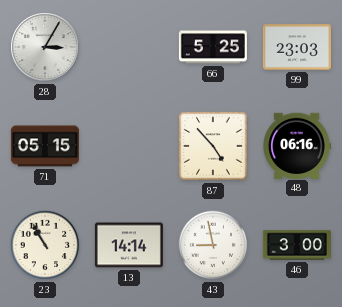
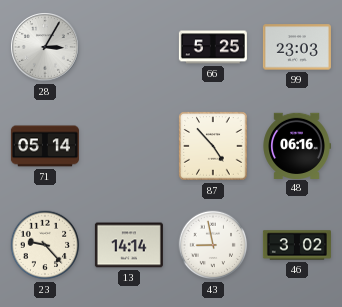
71: 05:15 -> 05:14
23: 10:55 -> 9:23
46: 3:00 -> 3:02
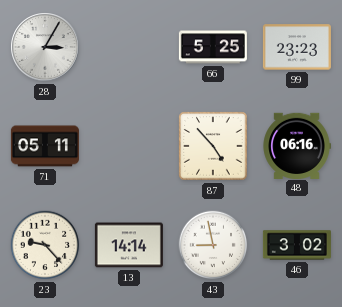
99: 23:03 -> 23:23
71: 05:14 -> 05:11
